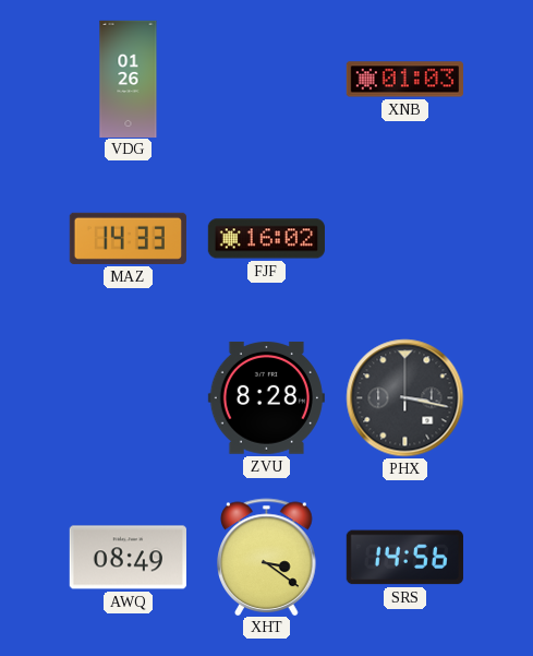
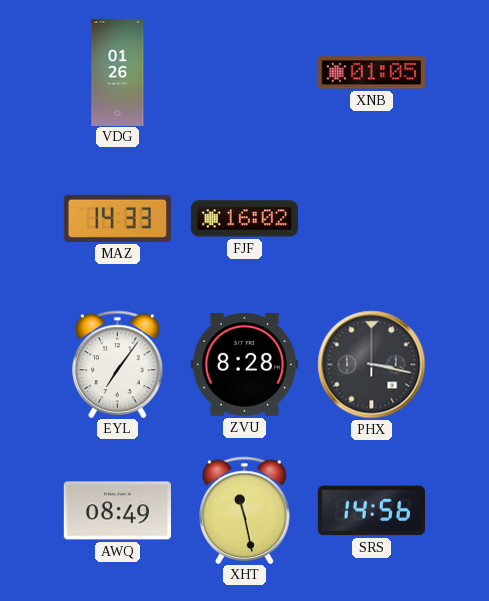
XNB: 01:03 -> 01:05
EYL: none -> 7:06
XHT: 3:21 -> 11:28
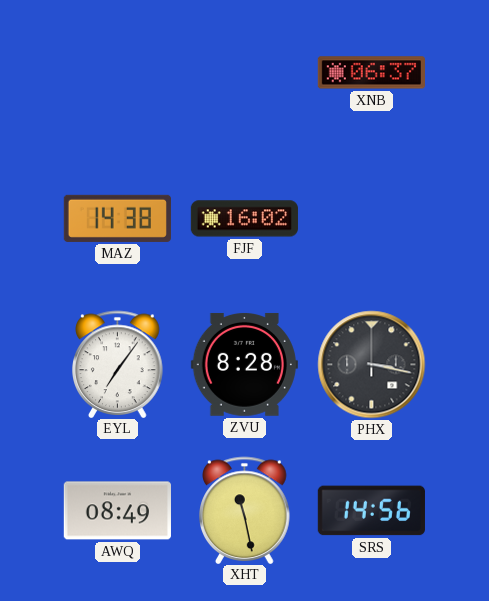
VDG: 01:26 -> none
XNB: 01:05 -> 06:37
MAZ: 14:33 -> 14:38
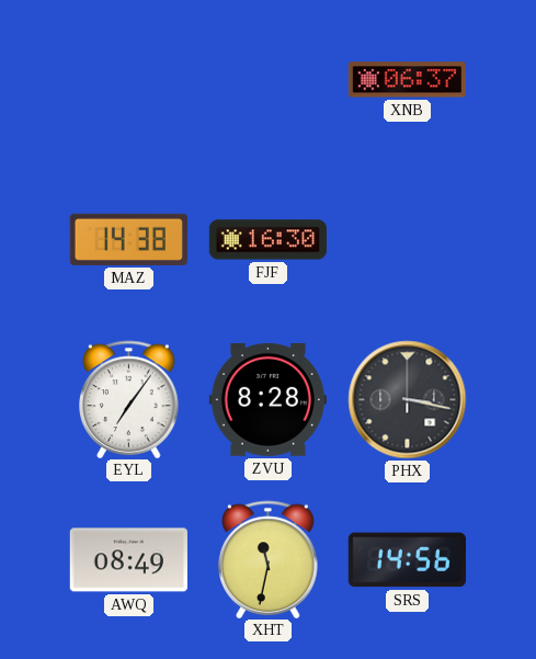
FJF: 16:02 -> 16:30
XHT: 11:28 -> 11:32
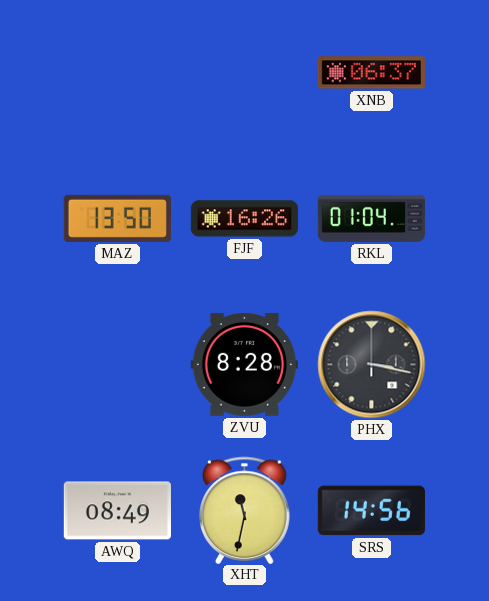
MAZ: 14:38 -> 13:50
FJF: 16:30 -> 16:26
RKL: none -> 01:04
EYL: 7:06 -> none
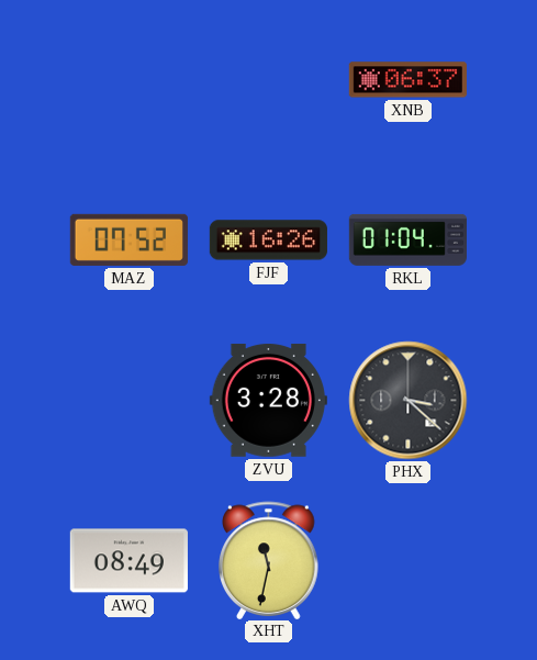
MAZ: 13:50 -> 07:52
ZVU: 8:28 -> 3:28
PHX: 3:17 -> 3:22
SRS: 14:56 -> none
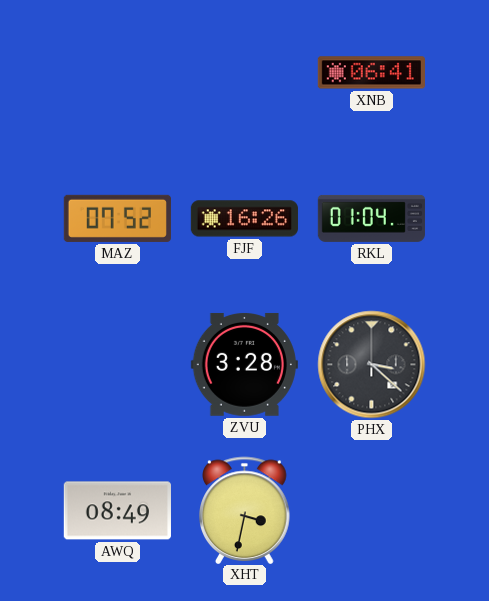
XNB: 06:37 -> 06:41
XHT: 11:32 -> 3:32
